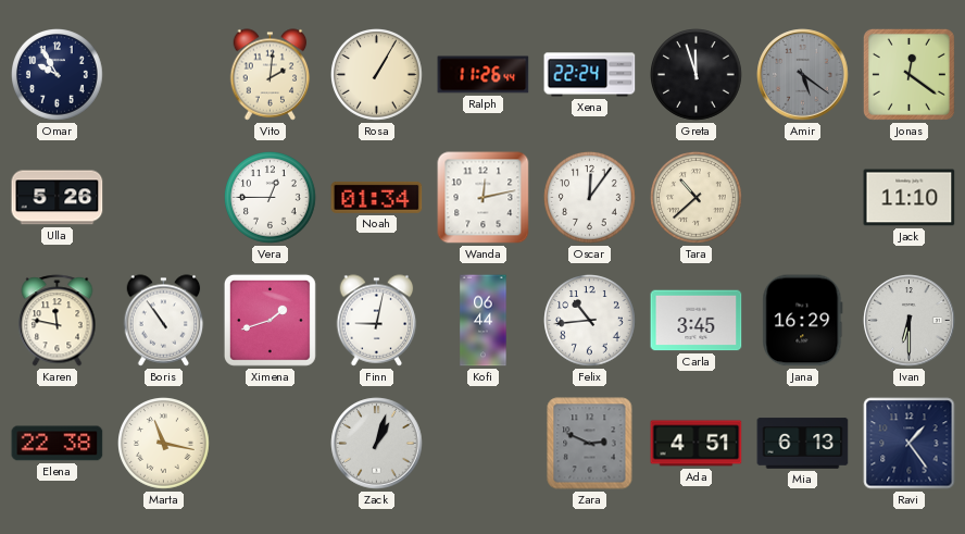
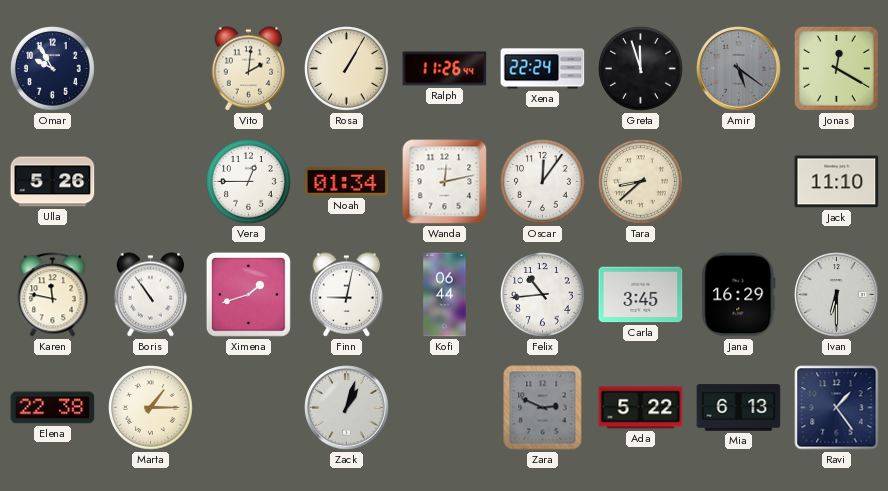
Jonas: 12:21 -> 12:20
Tara: 10:38 -> 8:38
Marta: 11:17 -> 1:15
Ada: 4:51 -> 5:22
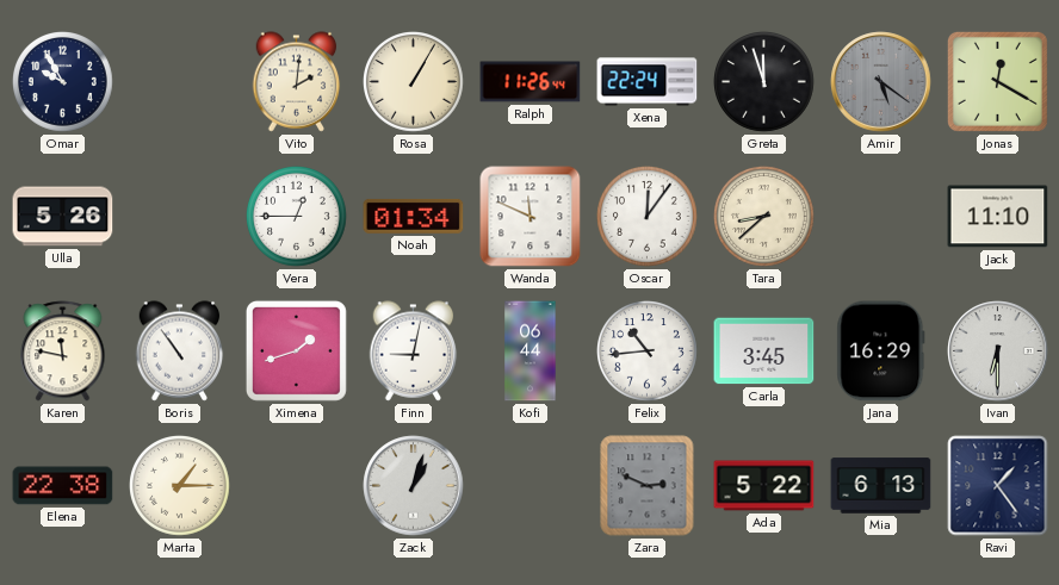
Wanda: 12:13 -> 11:49
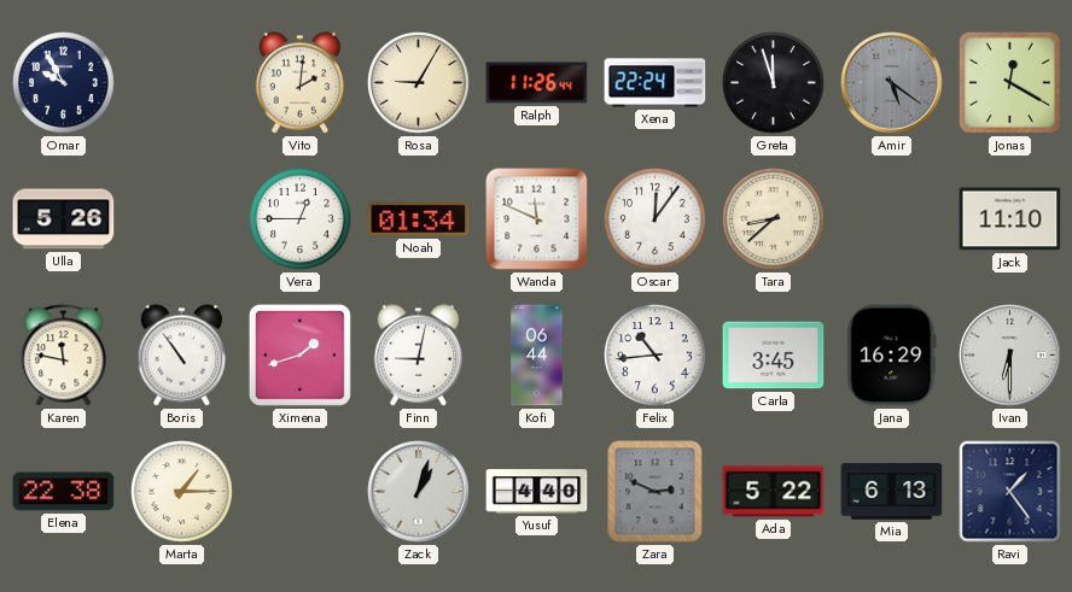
Rosa: 1:05 -> 9:05
Yusuf: none -> 4:40
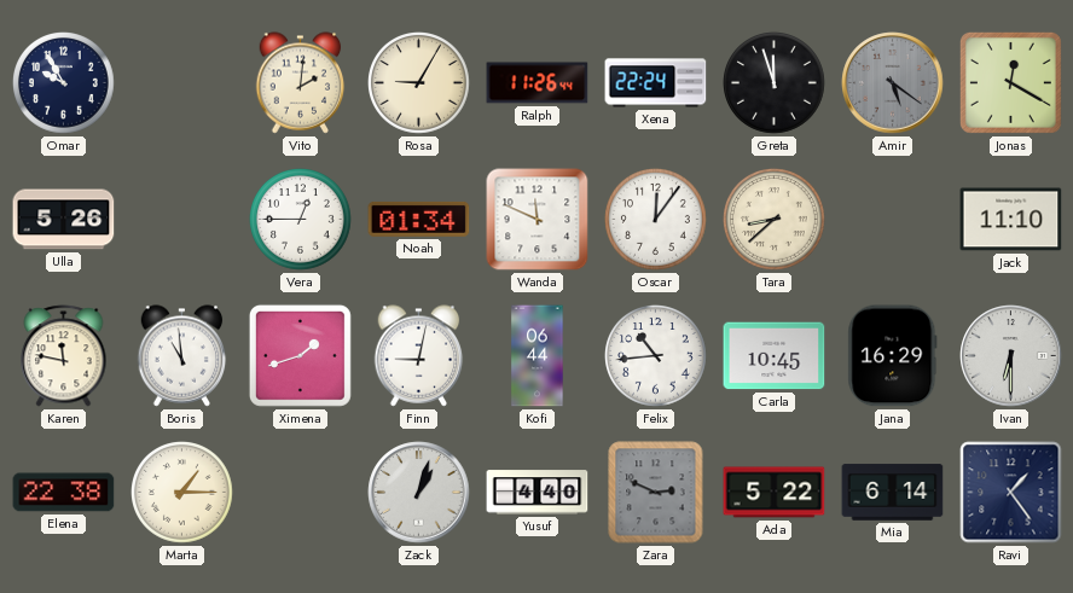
Boris: 10:54 -> 10:59
Carla: 3:45 -> 10:45
Mia: 6:13 -> 6:14
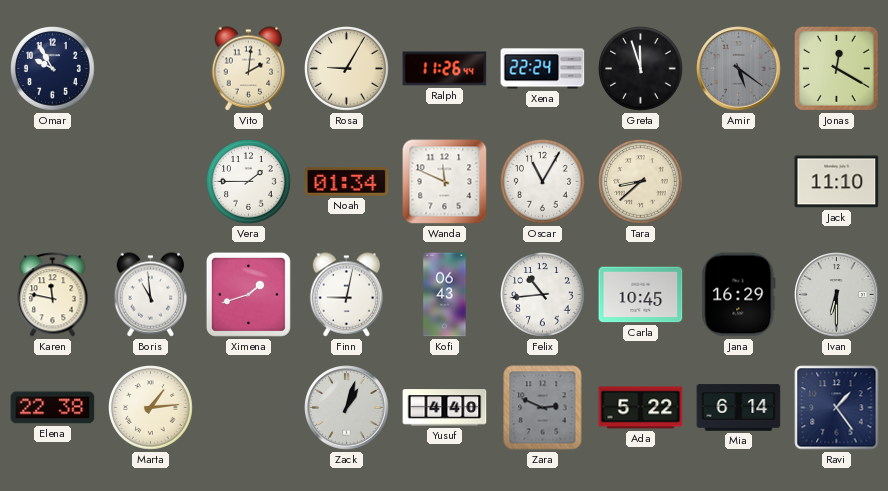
Ulla: 5:26 -> none
Vera: 12:45 -> 1:45
Oscar: 12:06 -> 11:05
Kofi: 06:44 -> 06:43
Marta: 1:15 -> 1:14
